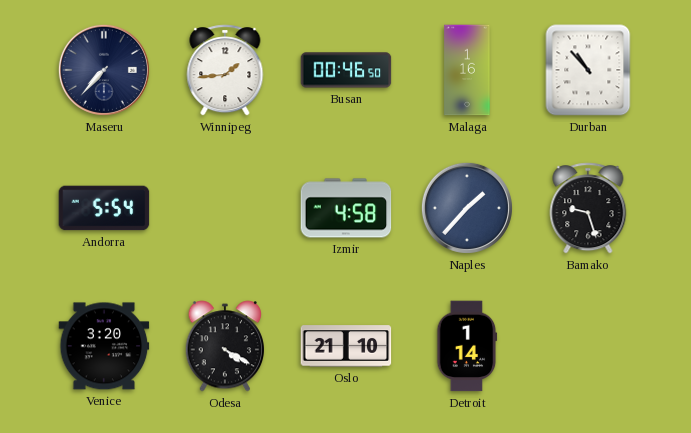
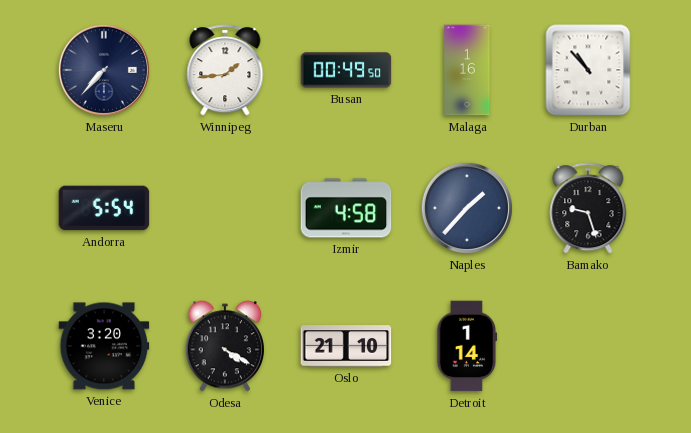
Busan: 00:46 -> 00:49
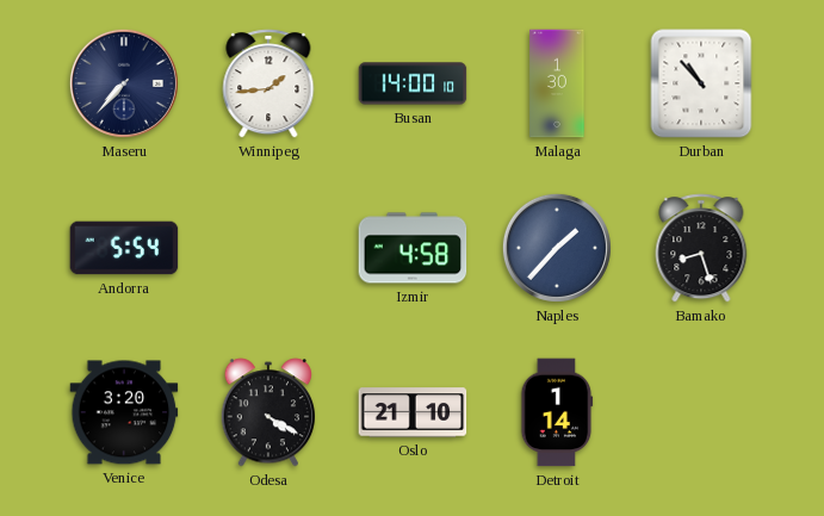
Busan: 00:49 -> 14:00
Malaga: 1:16 -> 1:30
Bamako: 9:27 -> 8:27
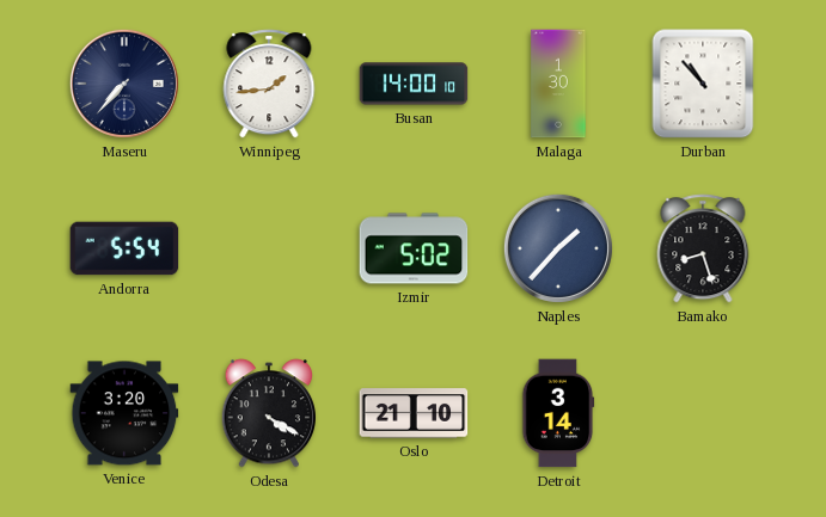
Izmir: 4:58 -> 5:02
Detroit: 1:14 -> 3:14
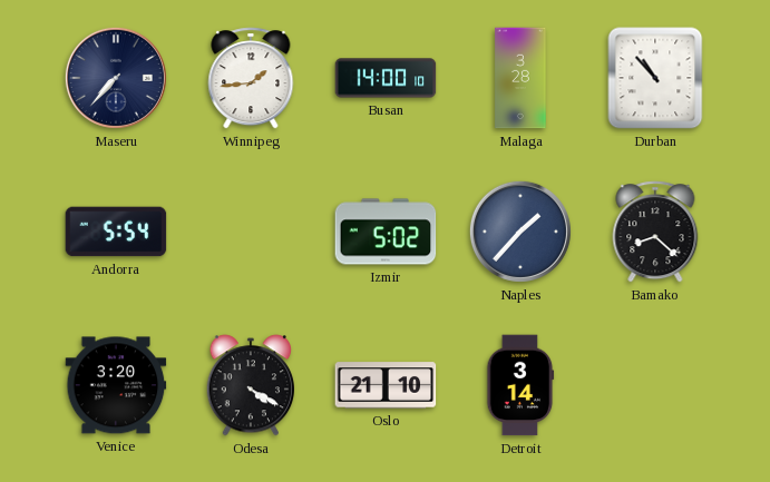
Malaga: 1:30 -> 3:28
Bamako: 8:27 -> 8:22
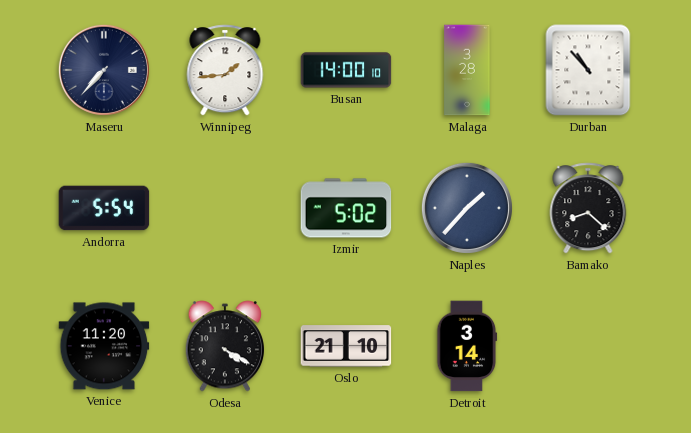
Venice: 3:20 -> 11:20
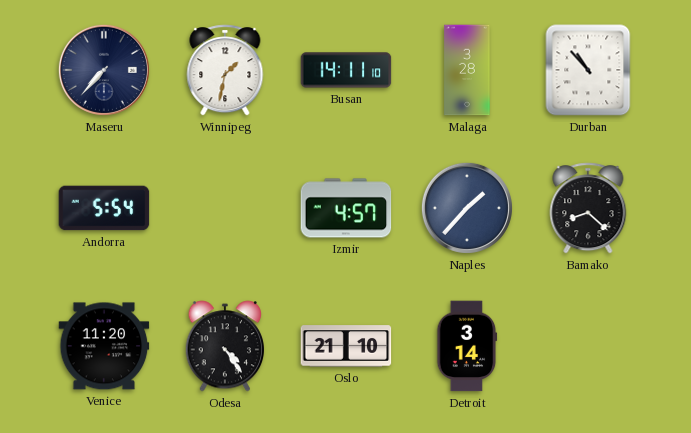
Winnipeg: 1:44 -> 1:32
Busan: 14:00 -> 14:11
Izmir: 5:02 -> 4:57
Odesa: 4:20 -> 4:24
